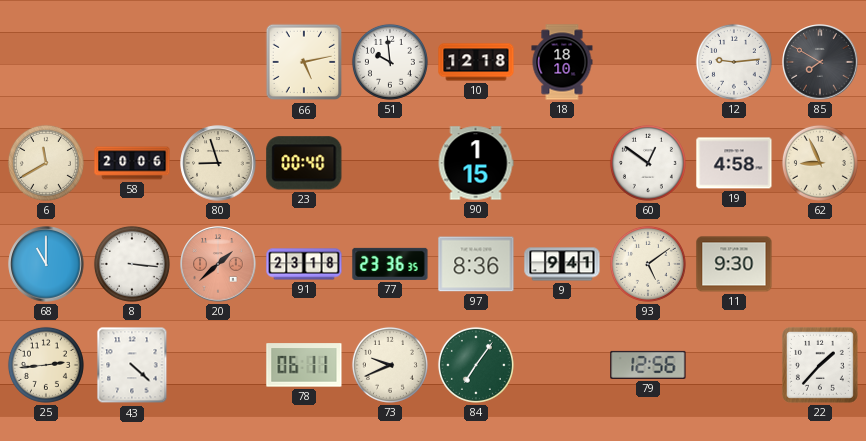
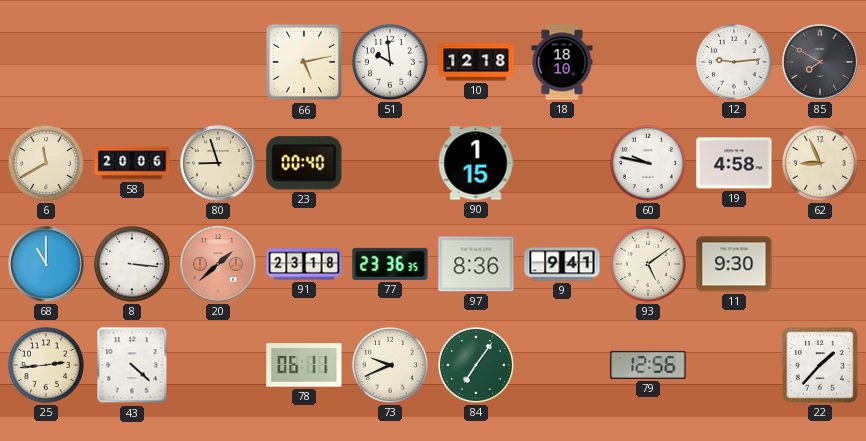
60: 12:51 -> 9:47
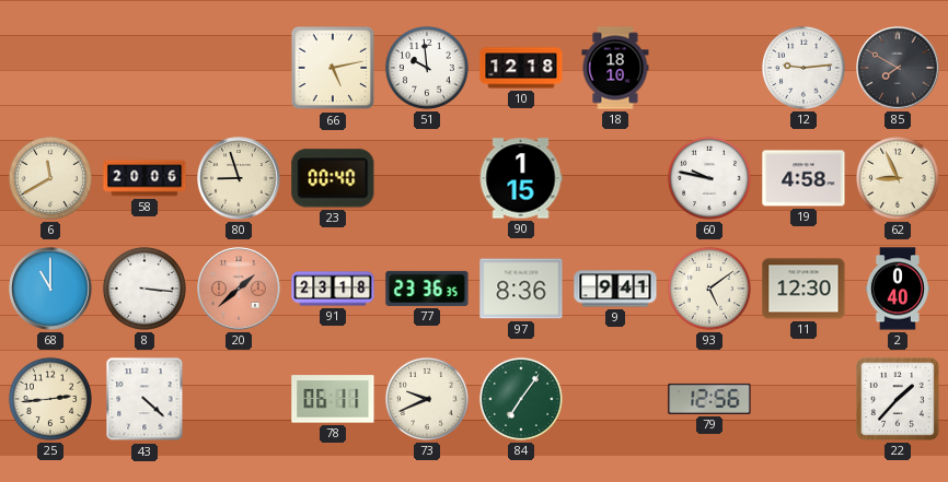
11: 9:30 -> 12:30
2: none -> 0:40
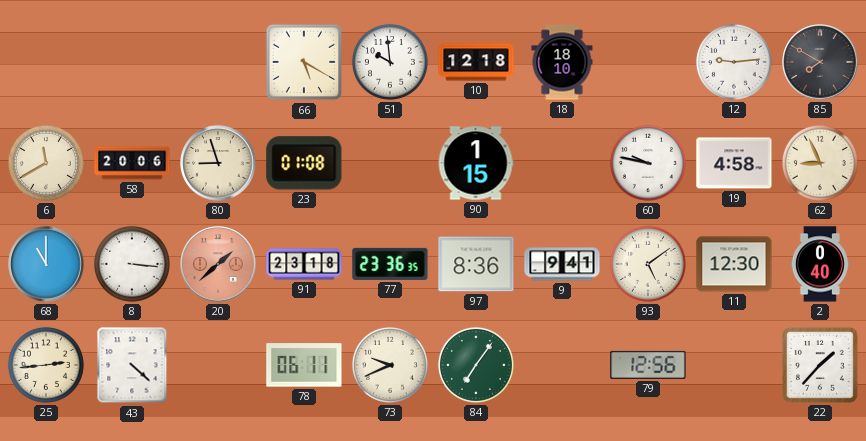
66: 5:13 -> 5:20
23: 00:40 -> 01:08
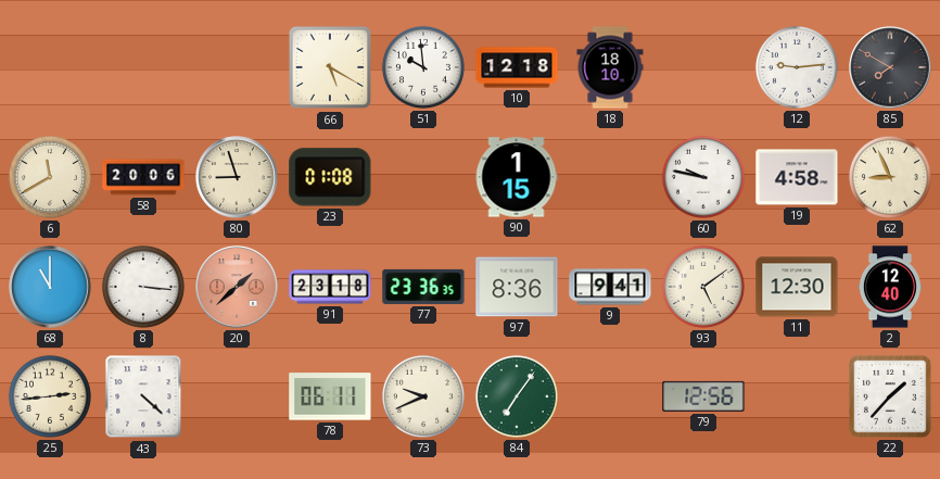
2: 0:40 -> 12:40
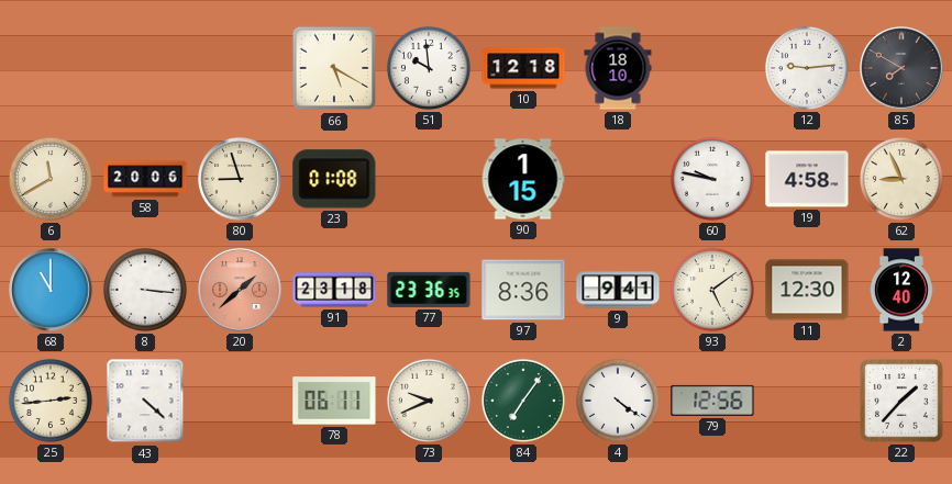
4: none -> 4:21
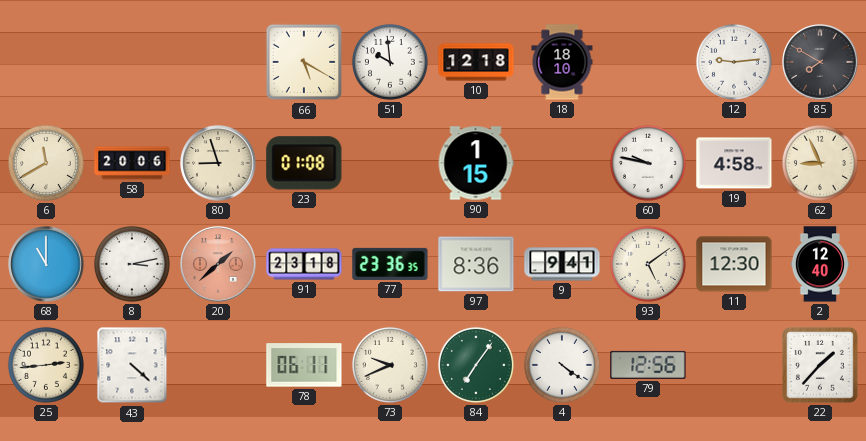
8: 3:16 -> 3:13
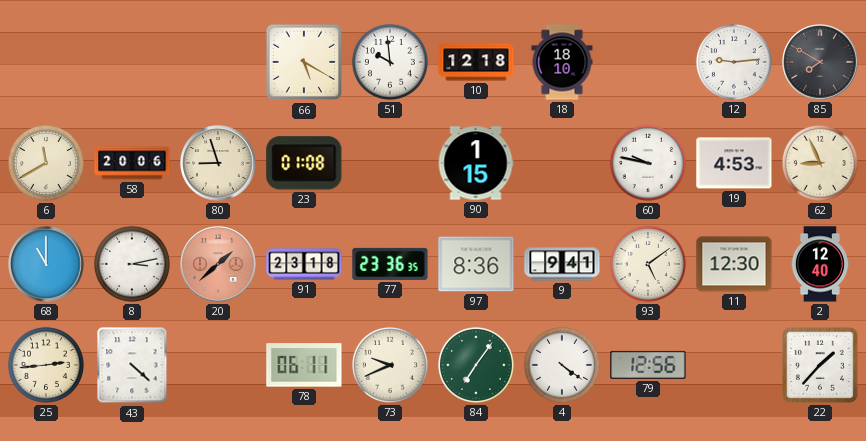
19: 4:58 -> 4:53
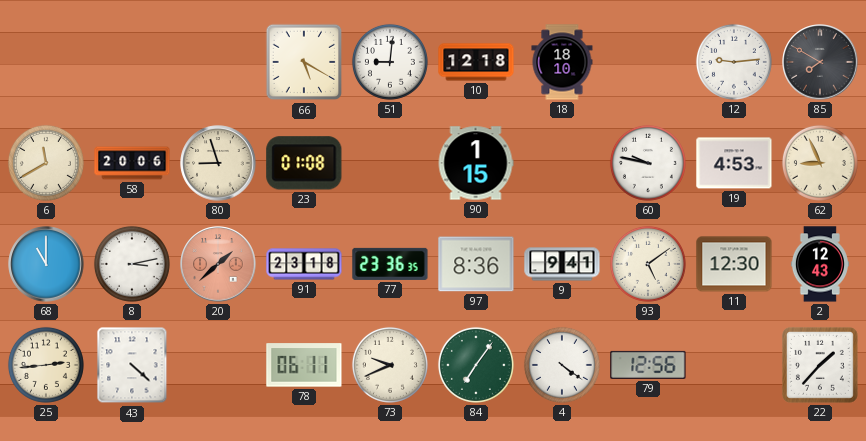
51: 9:59 -> 9:01
2: 12:40 -> 12:43
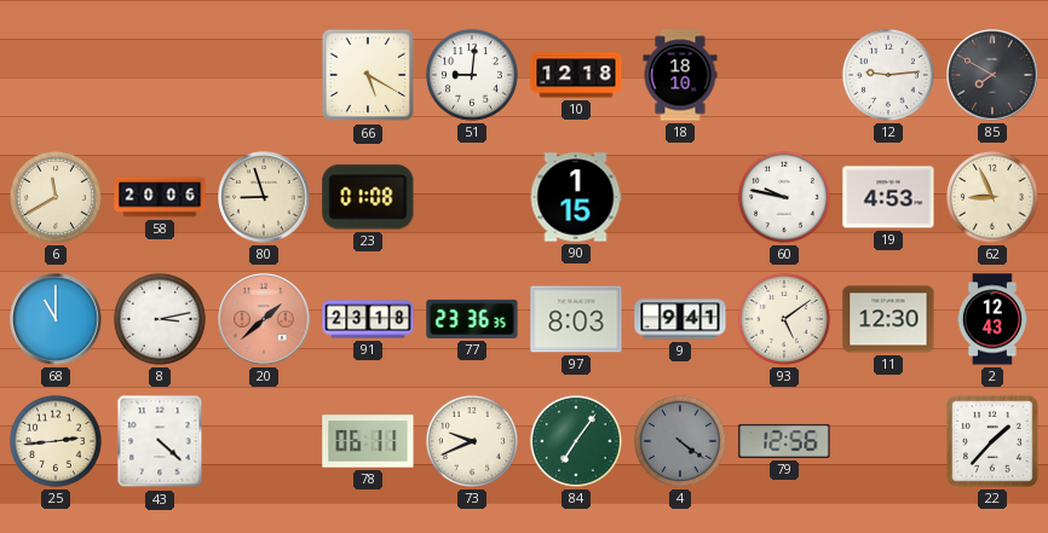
97: 8:36 -> 8:03
4 dial: white -> grey
